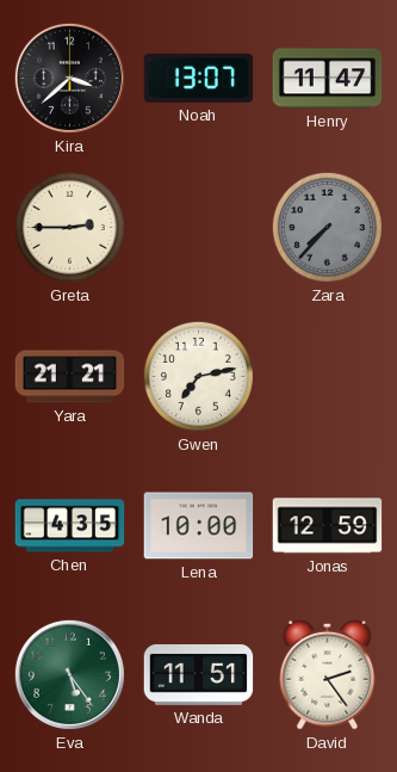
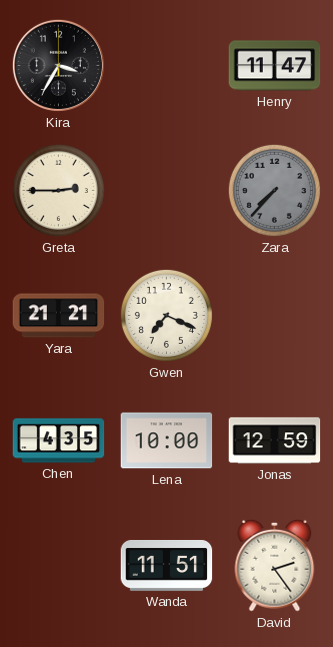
Kira: 3:38 -> 3:35
Noah: 13:07 -> none
Gwen: 7:13 -> 7:19
Eva: 5:24 -> none
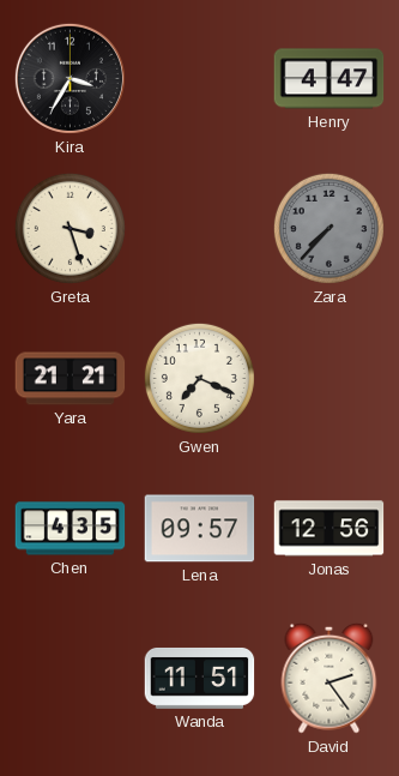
Henry: 11:47 -> 4:47
Greta: 2:45 -> 3:27
Lena: 10:00 -> 09:57
Jonas: 12:59 -> 12:56
